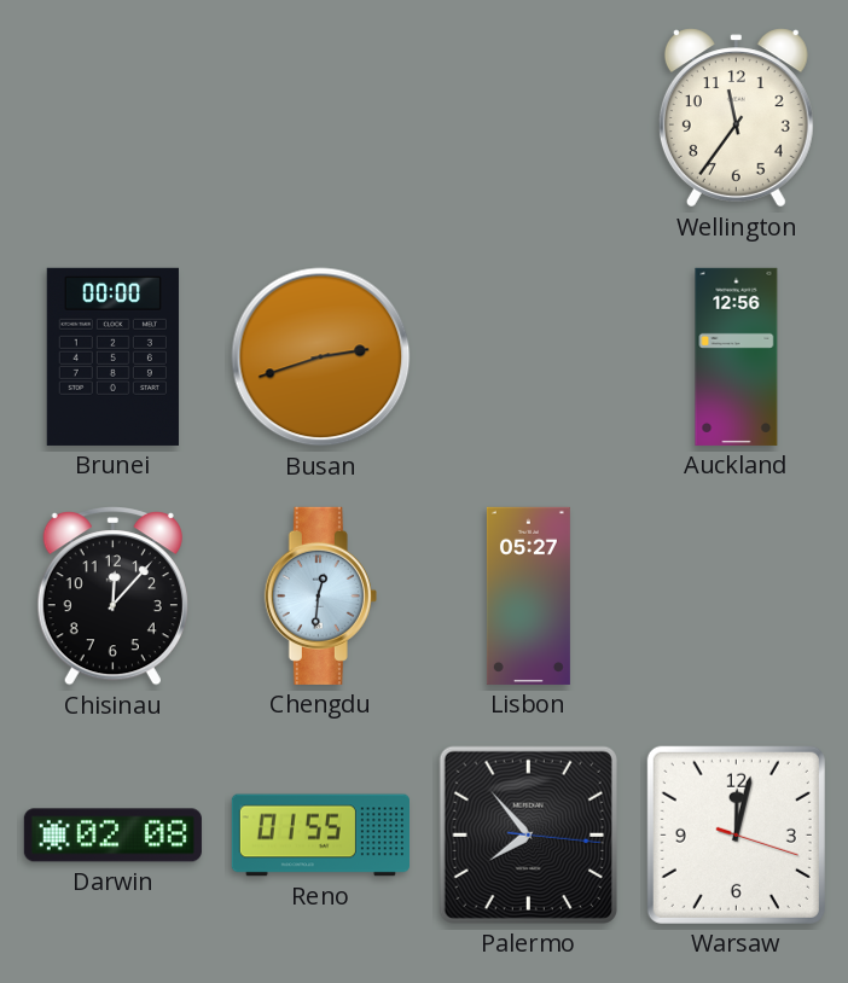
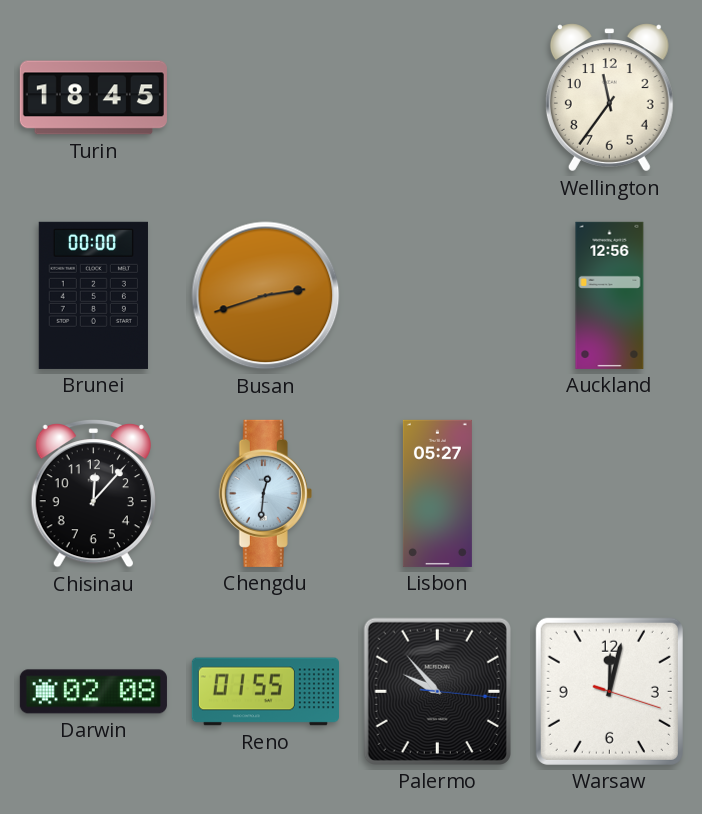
Turin: none -> 18:45
Palermo: 7:53 -> 9:53
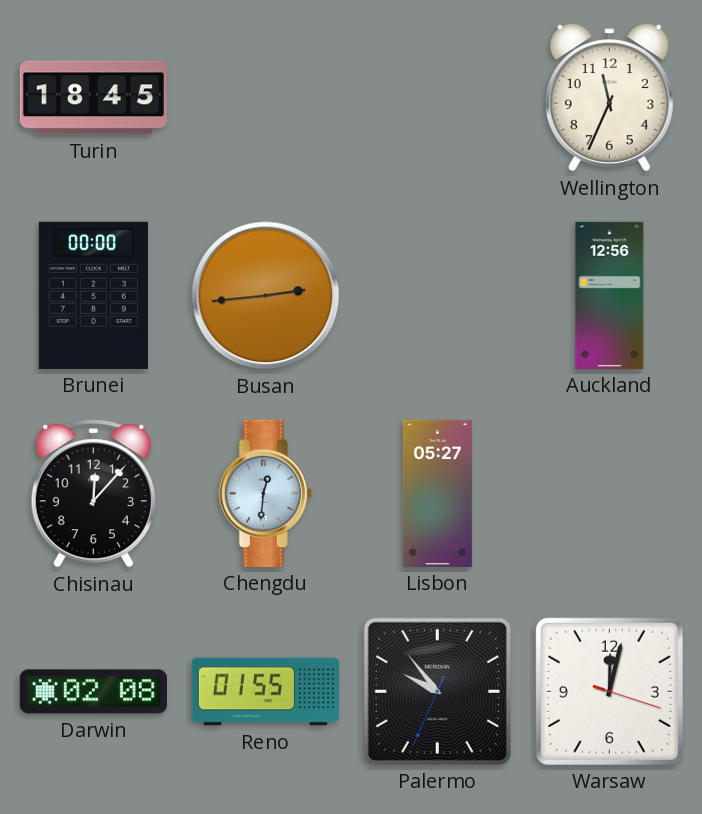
Wellington: 11:36 -> 11:34
Busan: 2:42 -> 2:44
Palermo: 9:53:16 -> 9:53:34
